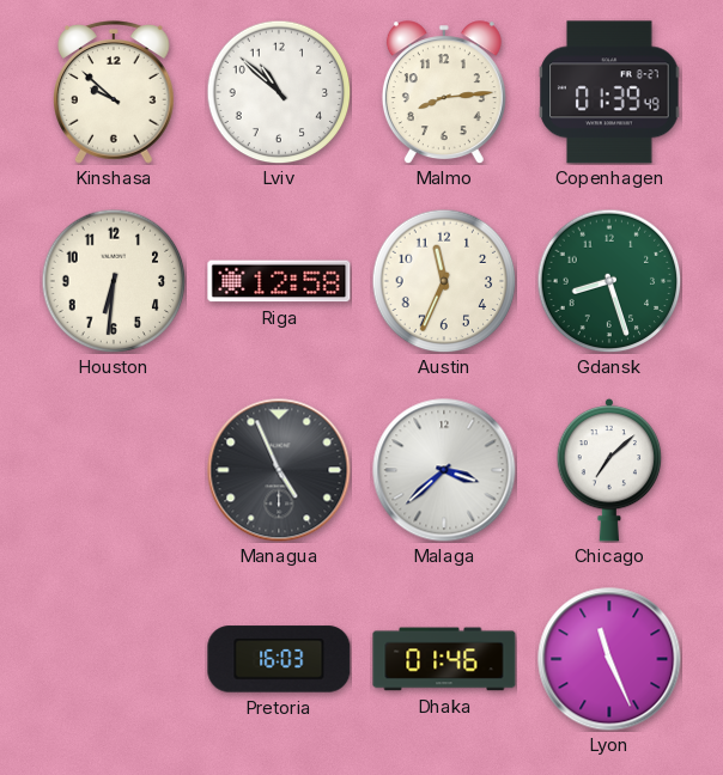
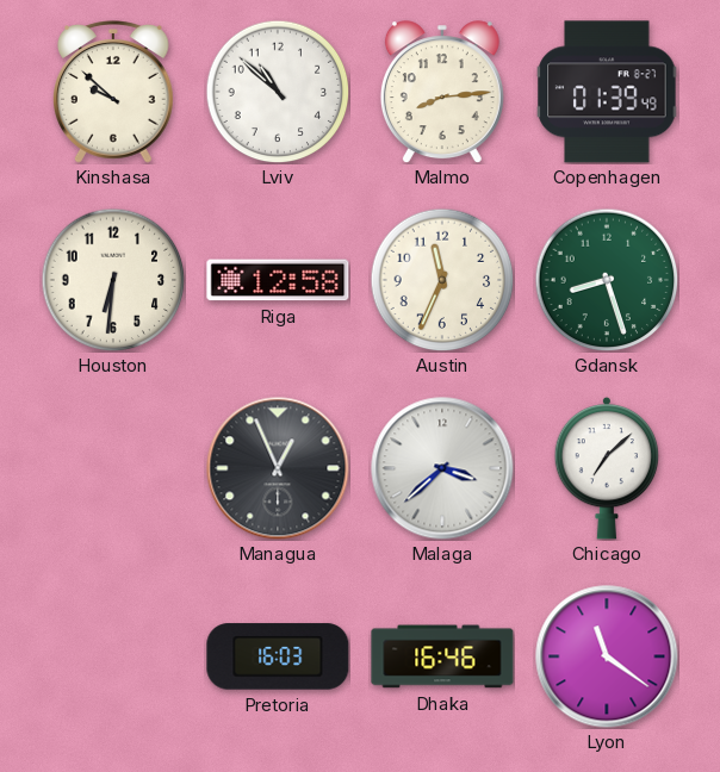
Managua: 4:56 -> 12:56
Dhaka: 01:46 -> 16:46
Lyon: 11:26 -> 11:21
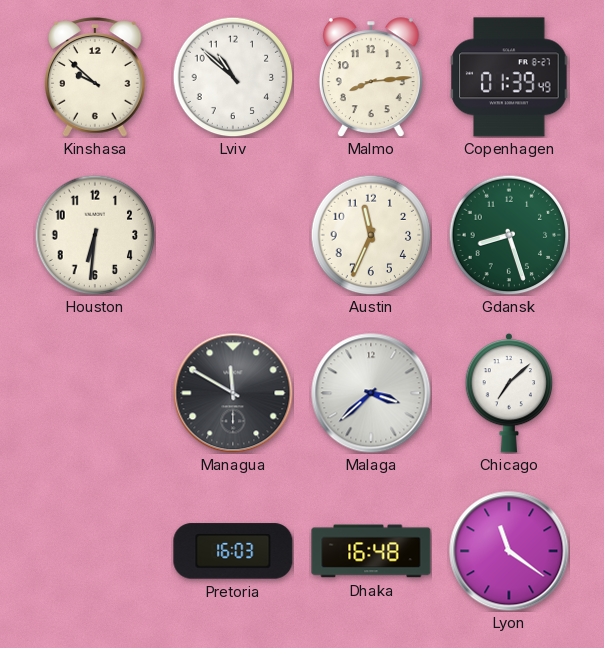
Riga: 12:58 -> none
Managua: 12:56 -> 11:50
Dhaka: 16:46 -> 16:48
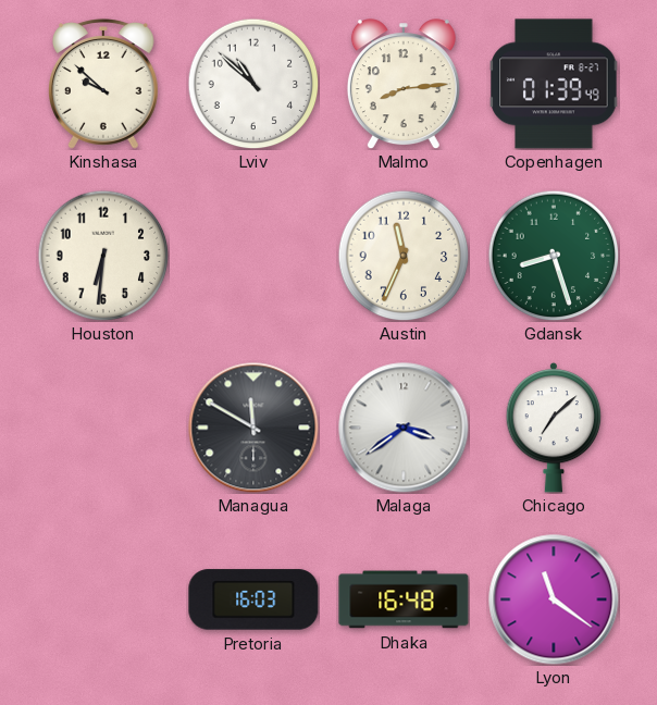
Malaga: 3:38 -> 3:39
